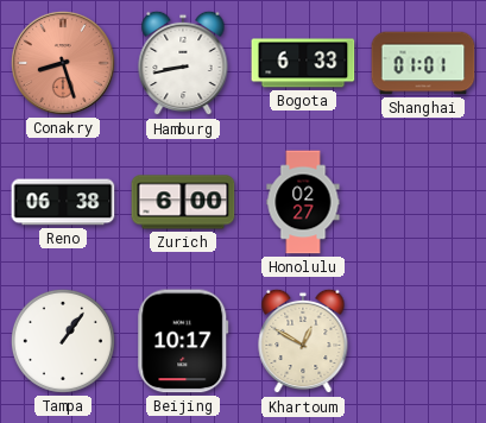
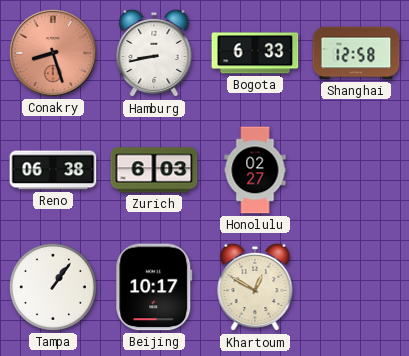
Shanghai: 01:01 -> 12:58
Zurich: 6:00 -> 6:03
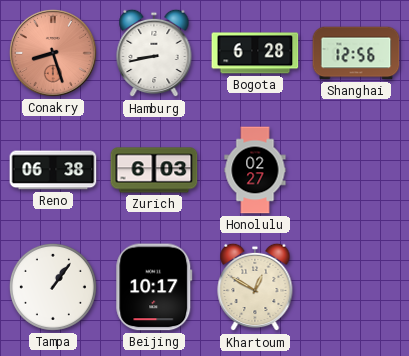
Bogota: 6:33 -> 6:28
Shanghai: 12:58 -> 12:56
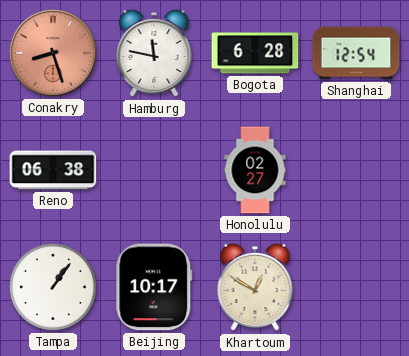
Hamburg: 8:43 -> 11:47
Shanghai: 12:56 -> 12:54
Zurich: 6:03 -> none
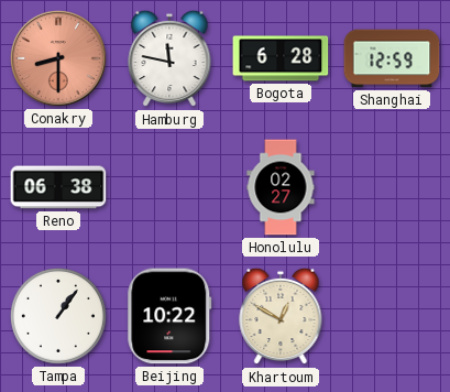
Conakry: 8:27 -> 8:30
Shanghai: 12:54 -> 12:59
Beijing: 10:17 -> 10:22
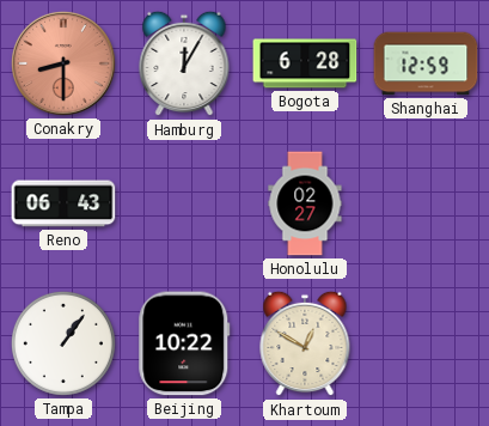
Hamburg: 11:47 -> 12:05
Reno: 06:38 -> 06:43
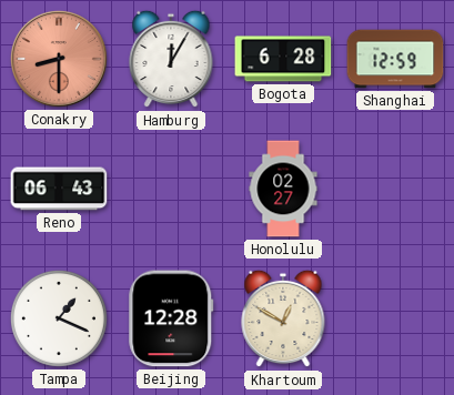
Tampa: 1:06 -> 1:19
Beijing: 10:22 -> 12:28
